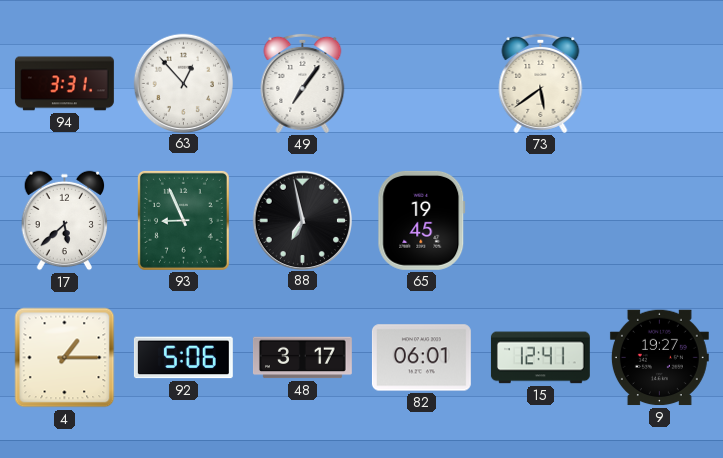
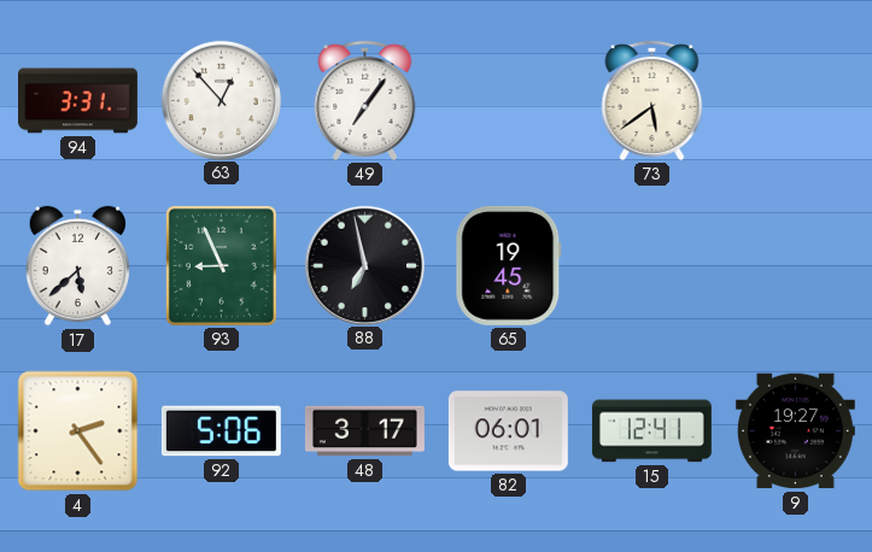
4: 1:15 -> 2:24
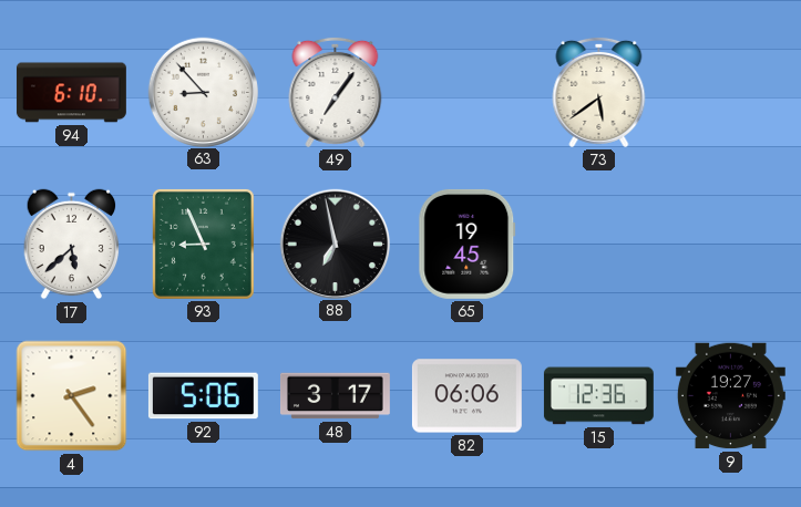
94: 3:31 -> 6:10
63: 12:53 -> 8:53
82: 06:01 -> 06:06
15: 12:41 -> 12:36
